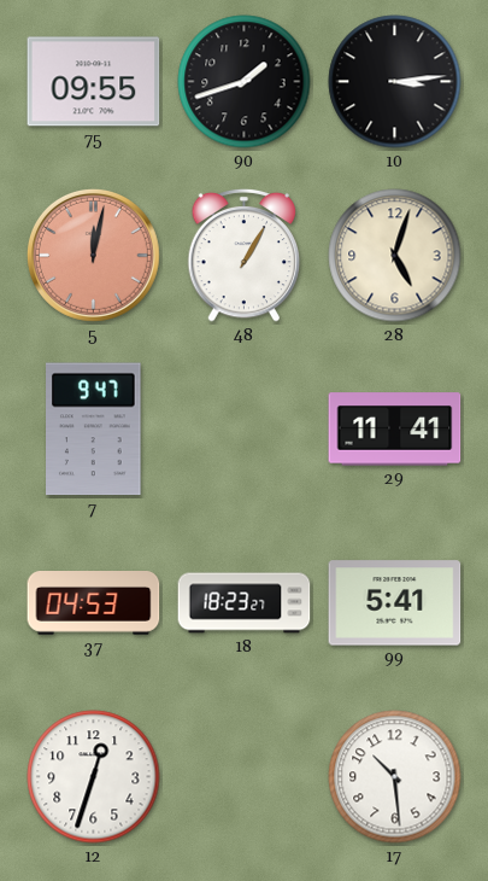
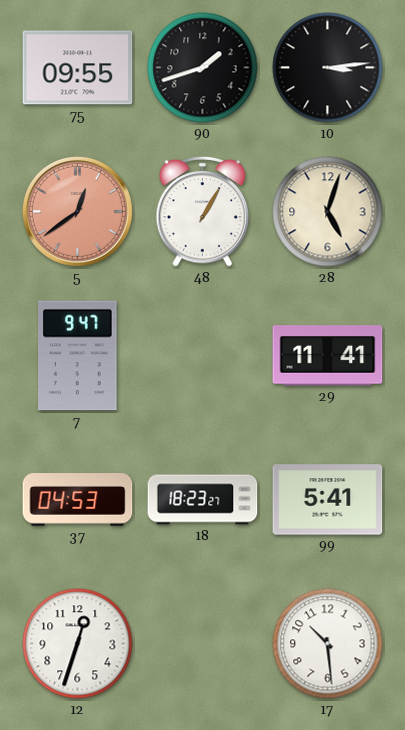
5: 12:02 -> 12:39
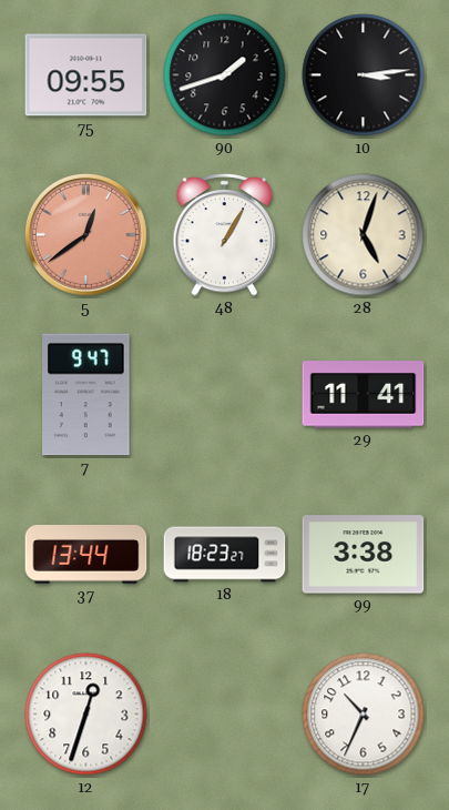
37: 04:53 -> 13:44
99: 5:41 -> 3:38
17: 10:29 -> 10:34
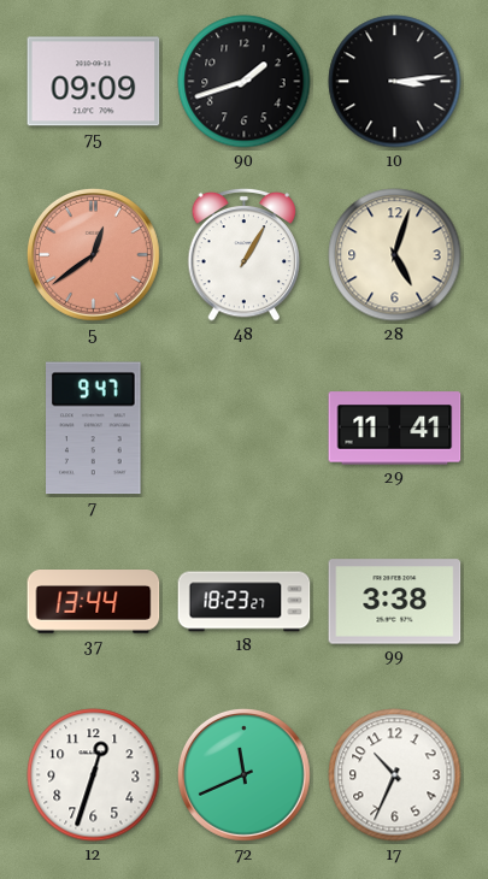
75: 09:55 -> 09:09
72: none -> 11:41
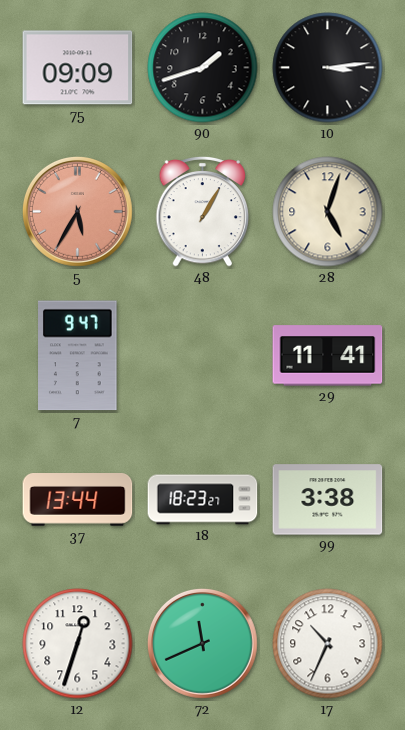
5: 12:39 -> 5:35
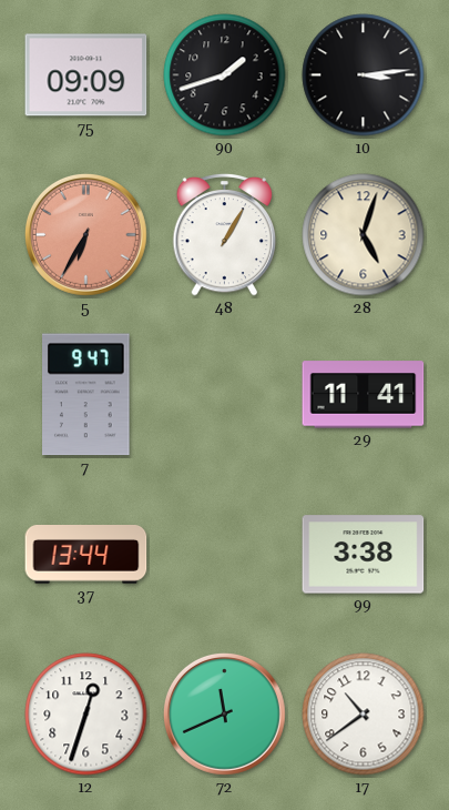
5: 5:35 -> 6:35
18: 18:23 -> none
17: 10:34 -> 10:39
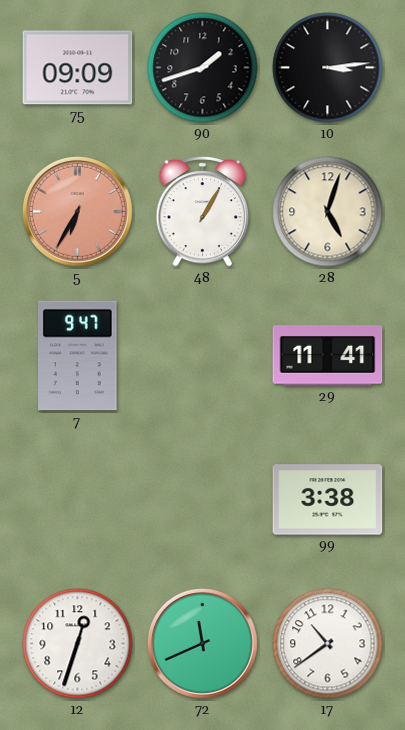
37: 13:44 -> none
